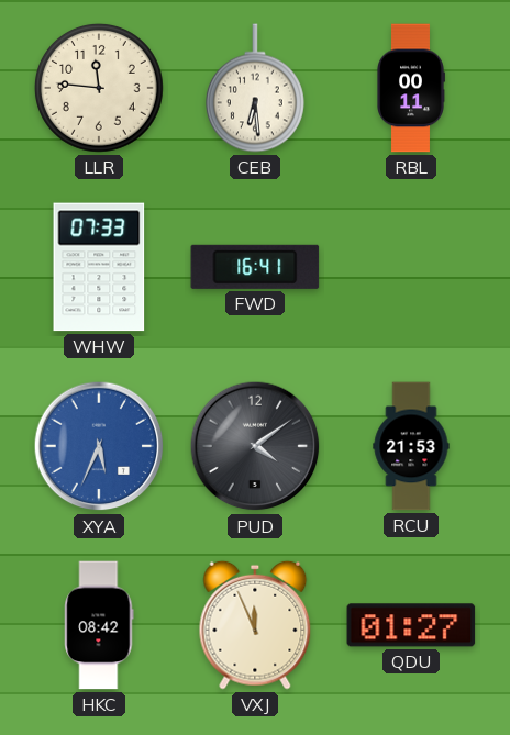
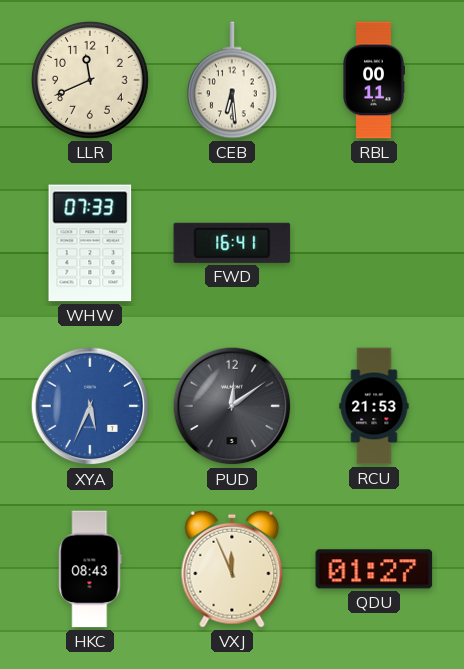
LLR: 11:46 -> 11:41
PUD: 4:09 -> 12:09
HKC: 08:42 -> 08:43
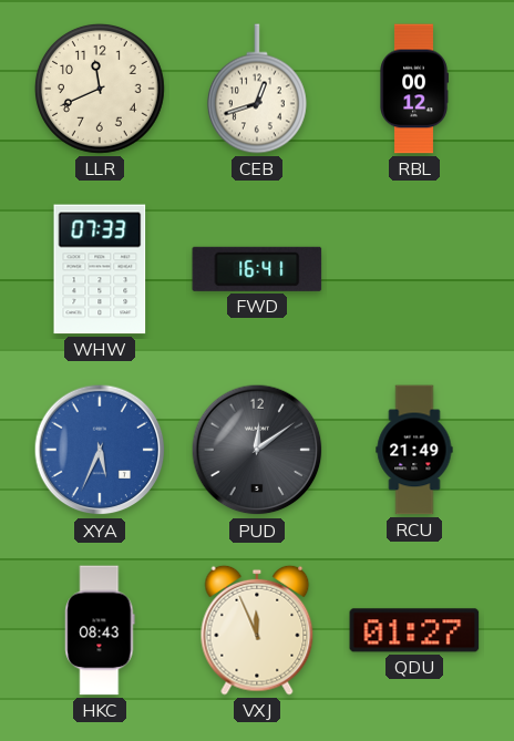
CEB: 6:29 -> 12:42
RBL: 00:11 -> 00:12
RCU: 21:53 -> 21:49
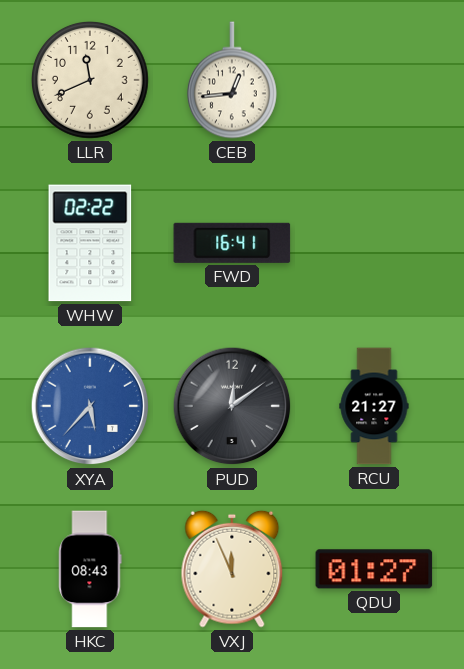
CEB: 12:42 -> 12:44
RBL: 00:12 -> none
WHW: 07:33 -> 02:22
XYA: 5:34 -> 5:37
RCU: 21:49 -> 21:27
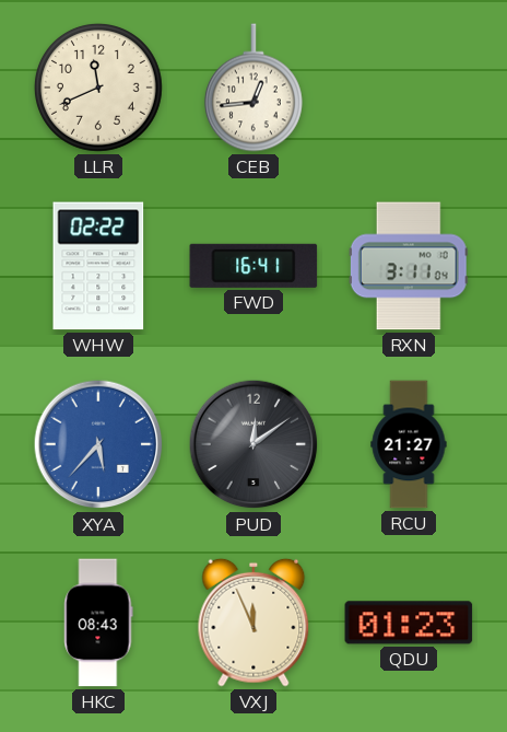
RXN: none -> 3:11
QDU: 01:27 -> 01:23
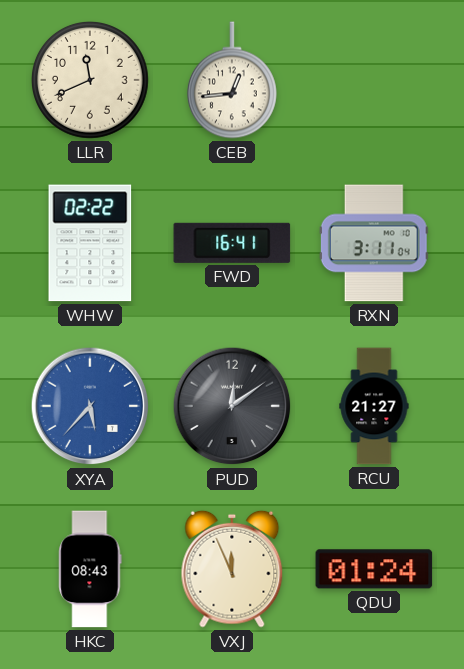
QDU: 01:23 -> 01:24
